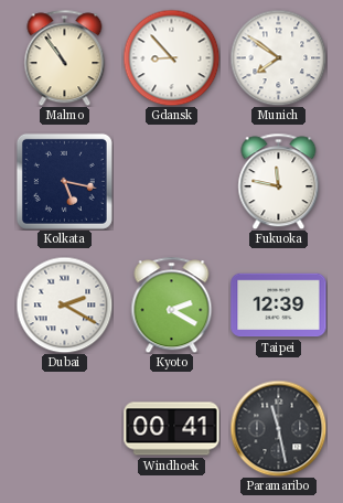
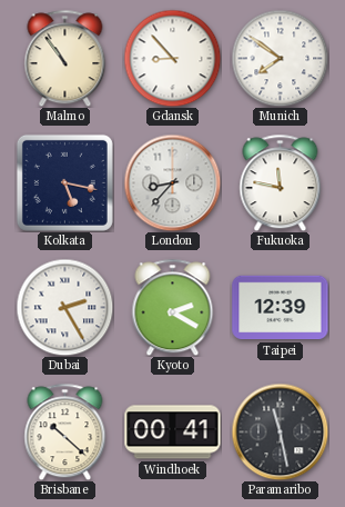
London: none -> 8:37
Dubai: 2:20 -> 2:25
Brisbane: none -> 10:22
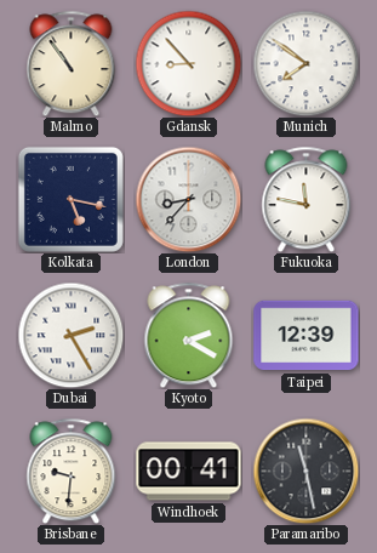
Brisbane: 10:22 -> 9:31
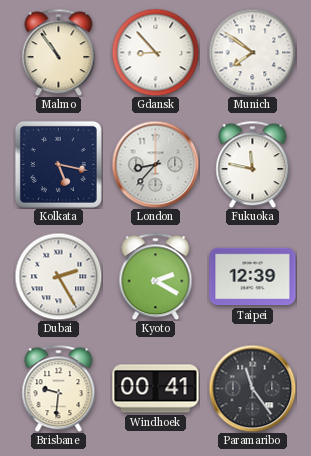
Paramaribo: 11:28 -> 11:24
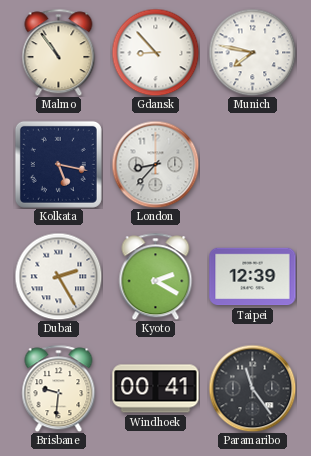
Munich: 7:51 -> 7:47
Fukuoka: 11:47 -> none
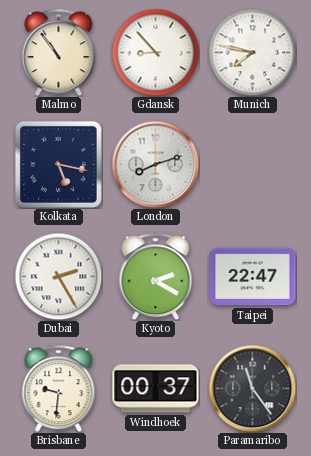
London: 8:37 -> 8:12
Taipei: 12:39 -> 22:47
Windhoek: 00:41 -> 00:37
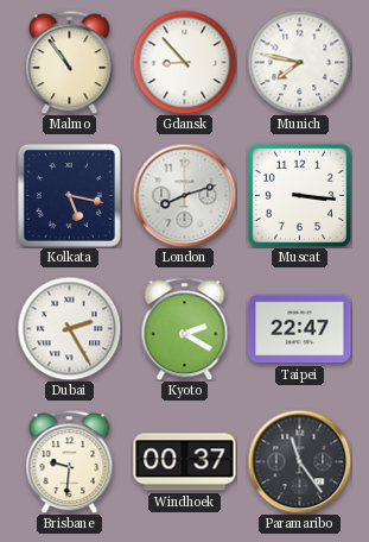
Muscat: none -> 3:16
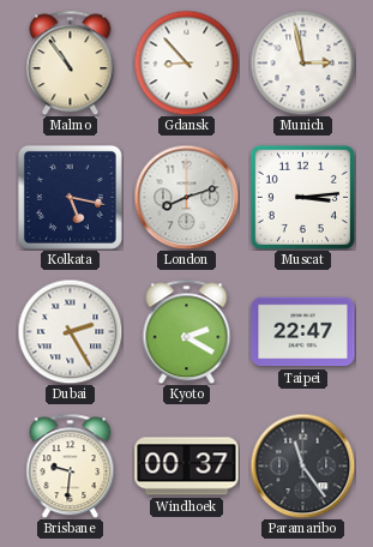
Munich: 7:47 -> 2:58
Muscat: 3:16 -> 3:14
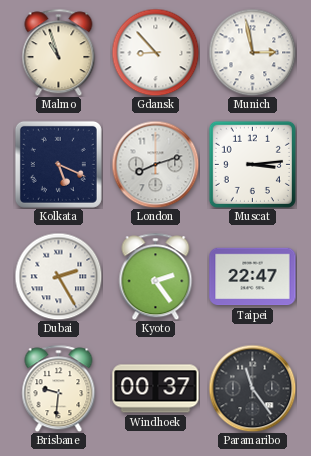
Malmo: 10:54 -> 10:57
Kolkata: 5:17 -> 5:19
Kyoto: 2:20 -> 2:24
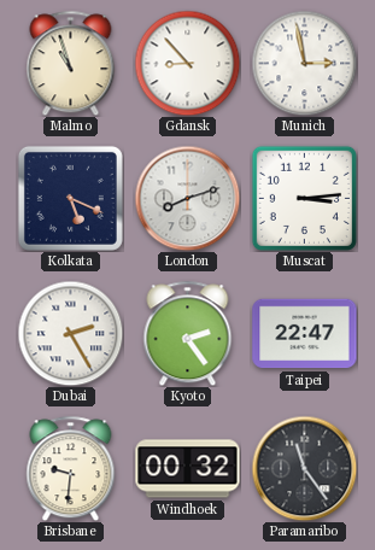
Windhoek: 00:37 -> 00:32
